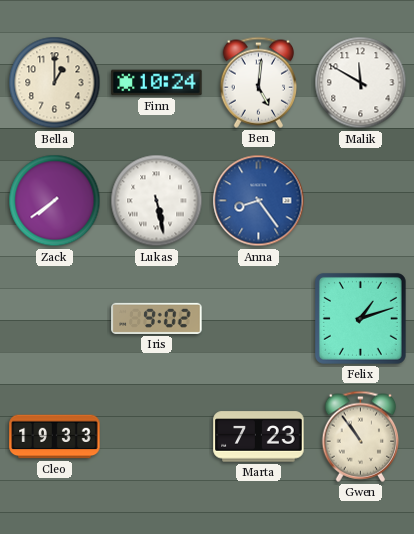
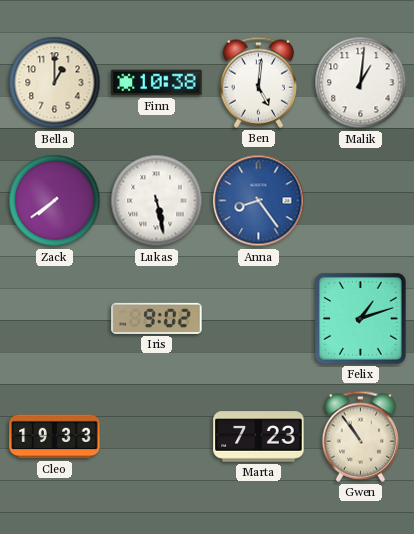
Finn: 10:24 -> 10:38
Malik: 11:50 -> 1:01
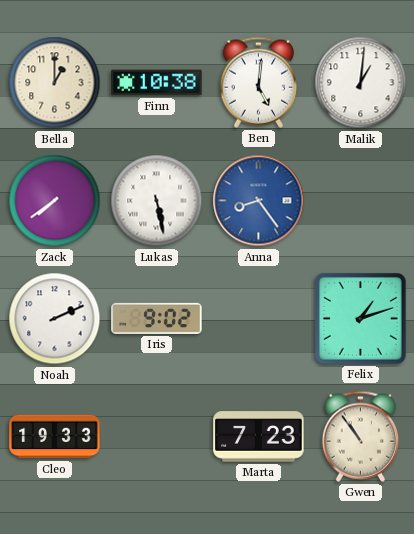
Noah: none -> 2:11
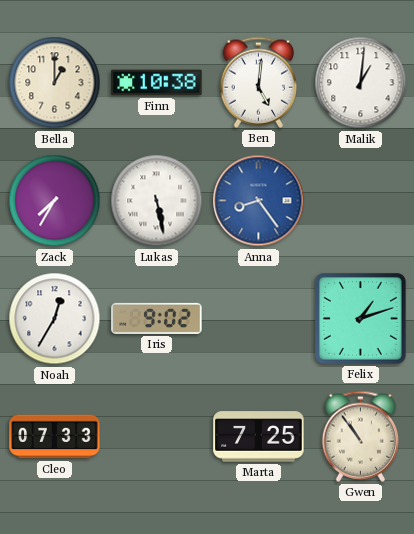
Zack: 7:39 -> 7:35
Noah: 2:11 -> 12:35
Cleo: 19:33 -> 07:33
Marta: 7:23 -> 7:25
